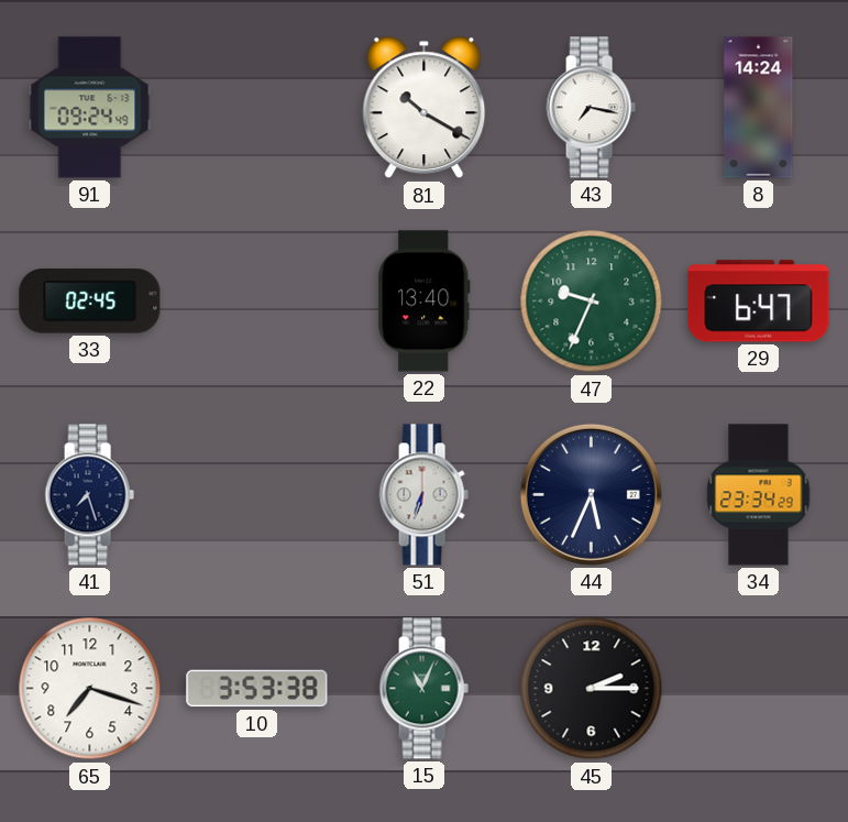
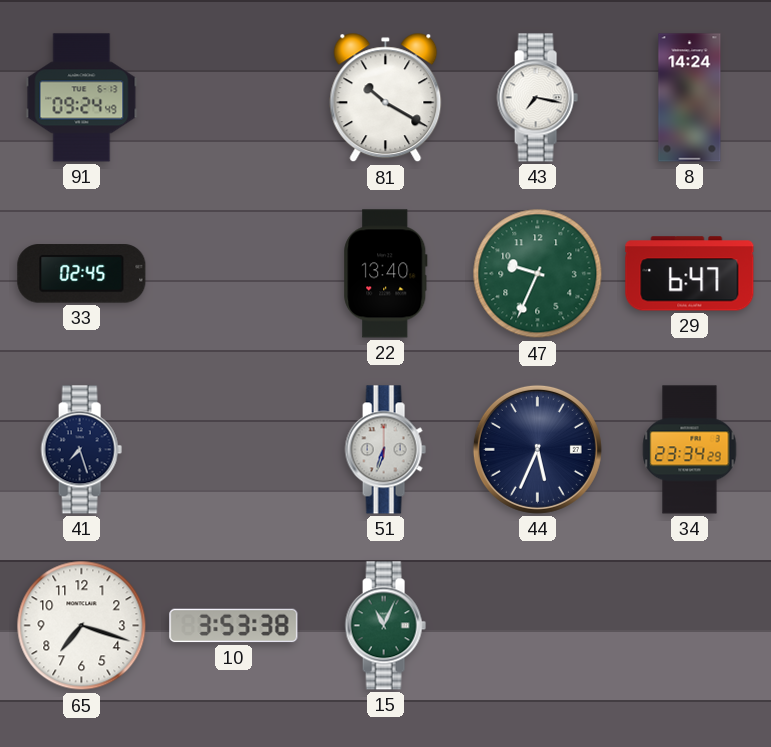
45: 2:15 -> none
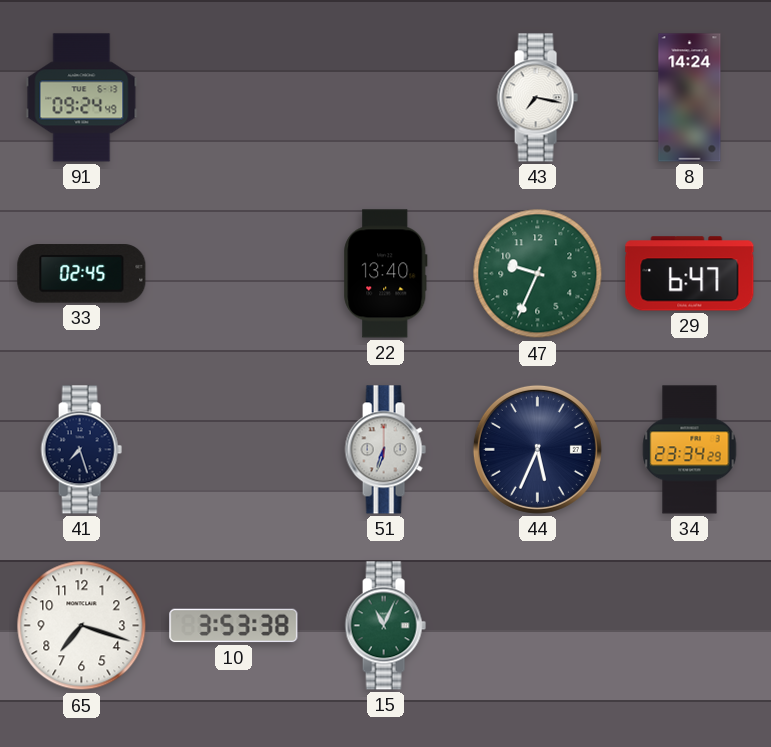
81: 10:20 -> none
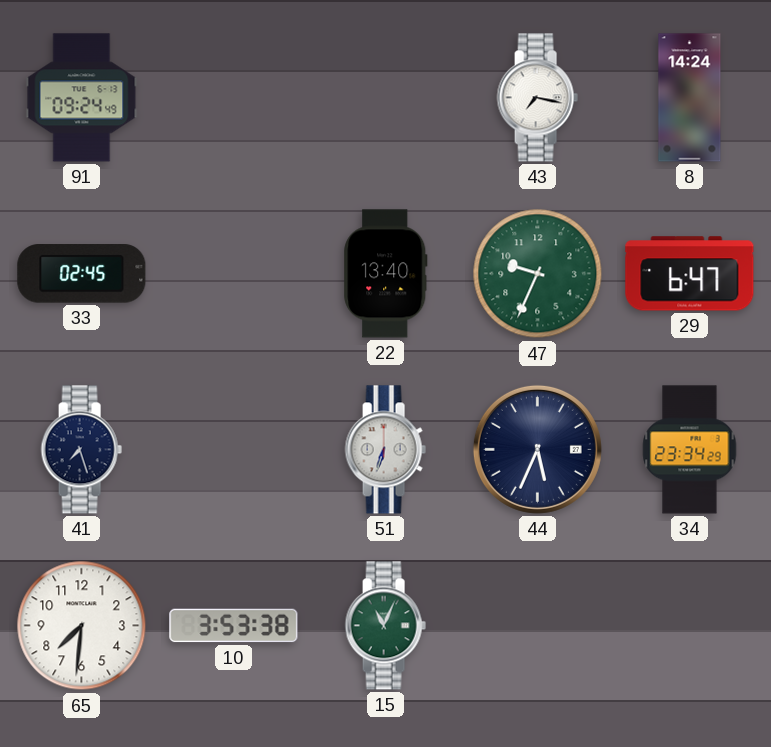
65: 7:18 -> 7:31
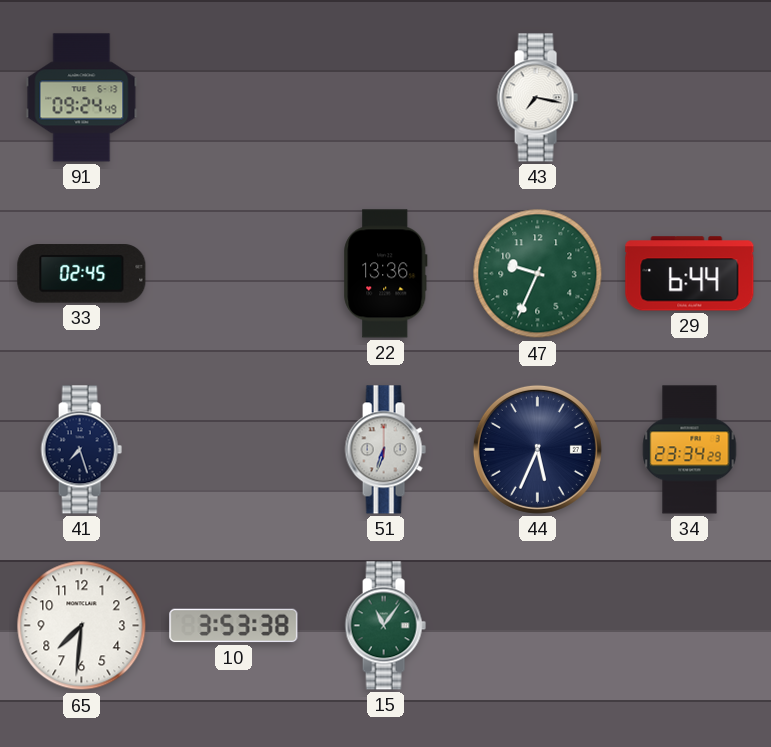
8: 14:24 -> none
22: 13:40 -> 13:36
29: 6:47 -> 6:44
15: 11:04 -> 11:06
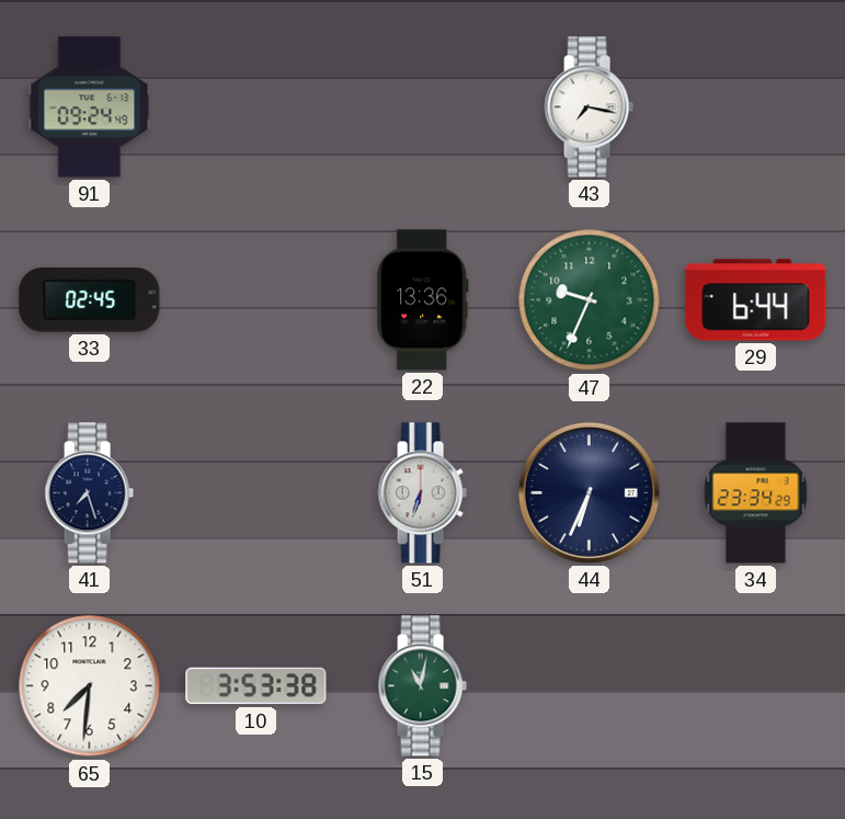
44: 5:34 -> 6:34
15: 11:06 -> 11:02
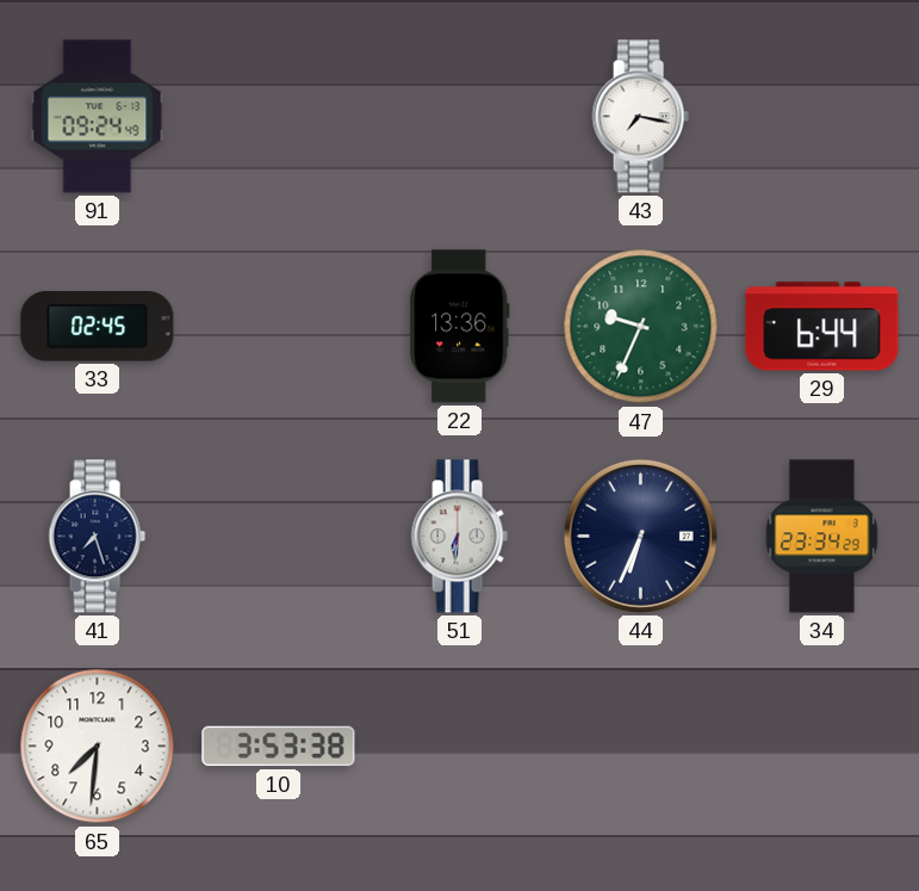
51: 6:33 -> 6:31
15: 11:02 -> none
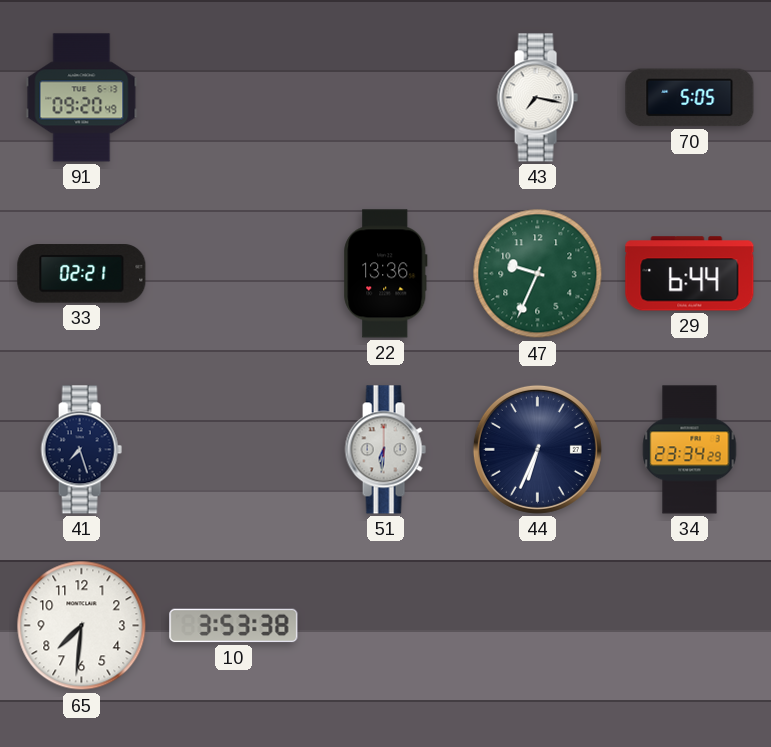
91: 09:24 -> 09:20
70: none -> 5:05
33: 02:45 -> 02:21
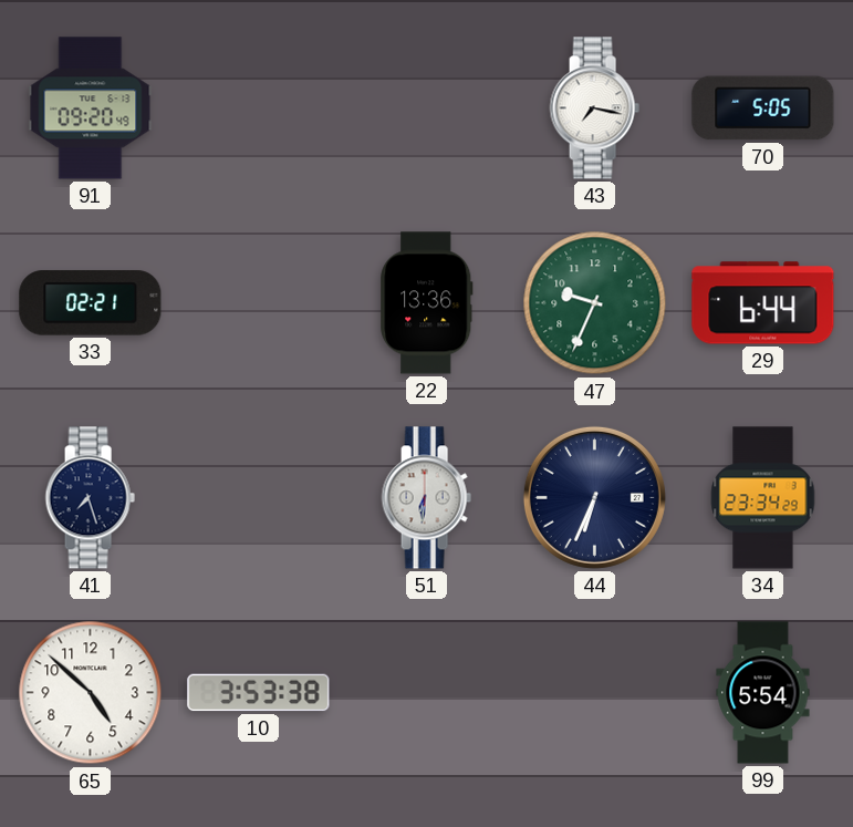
65: 7:31 -> 4:52
99: none -> 5:54
